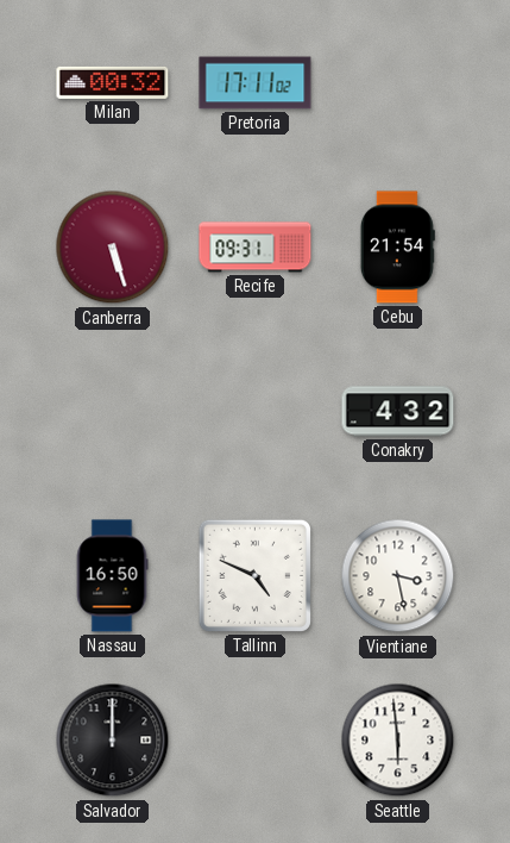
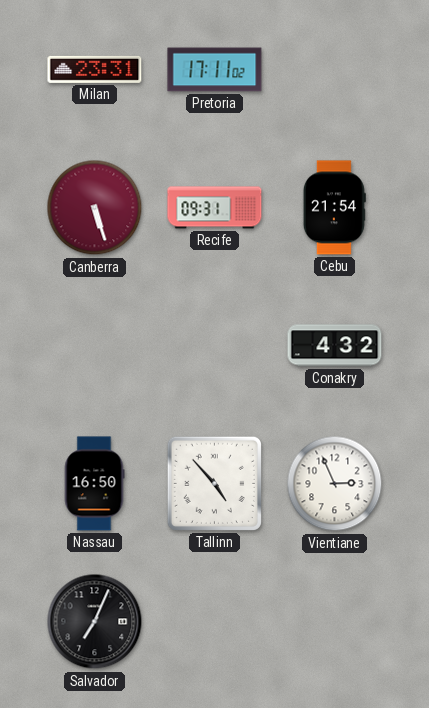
Milan: 00:32 -> 23:31
Tallinn: 4:49 -> 4:53
Vientiane: 3:28 -> 2:56
Salvador: 12:00 -> 7:04
Seattle: 5:59 -> none
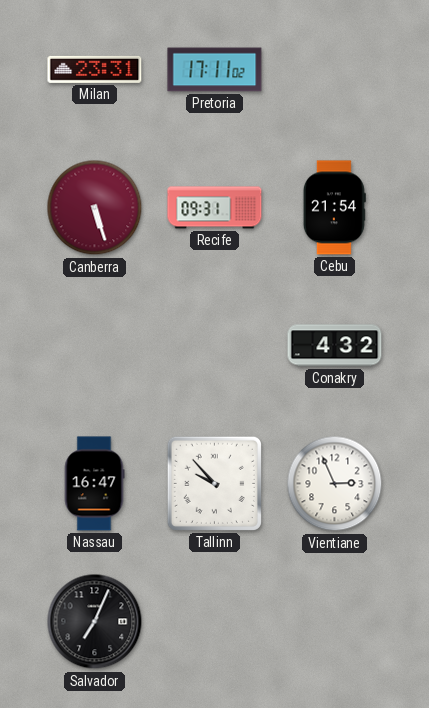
Nassau: 16:50 -> 16:47
Tallinn: 4:53 -> 9:53
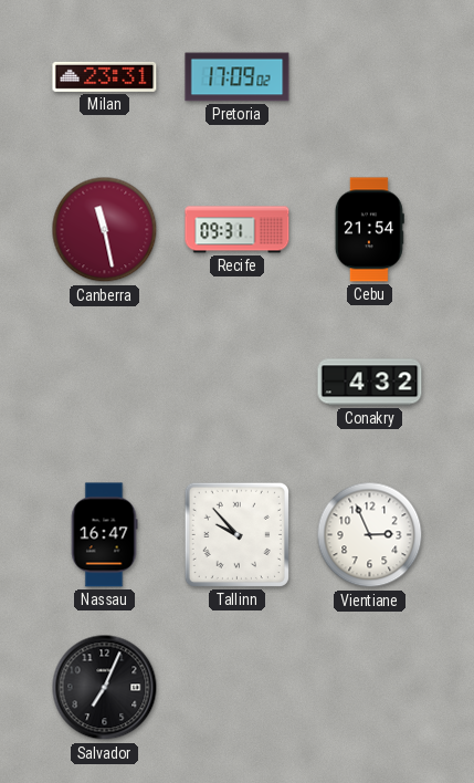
Pretoria: 17:11 -> 17:09
Canberra: 5:27 -> 11:28
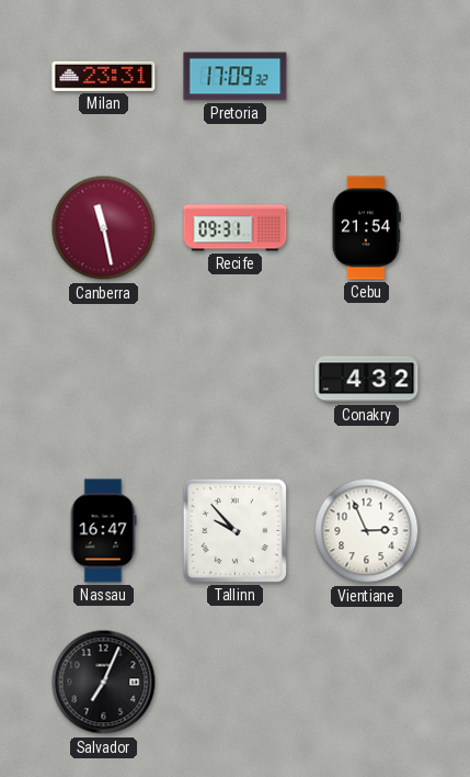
Pretoria: 17:09:02 -> 17:09:32
